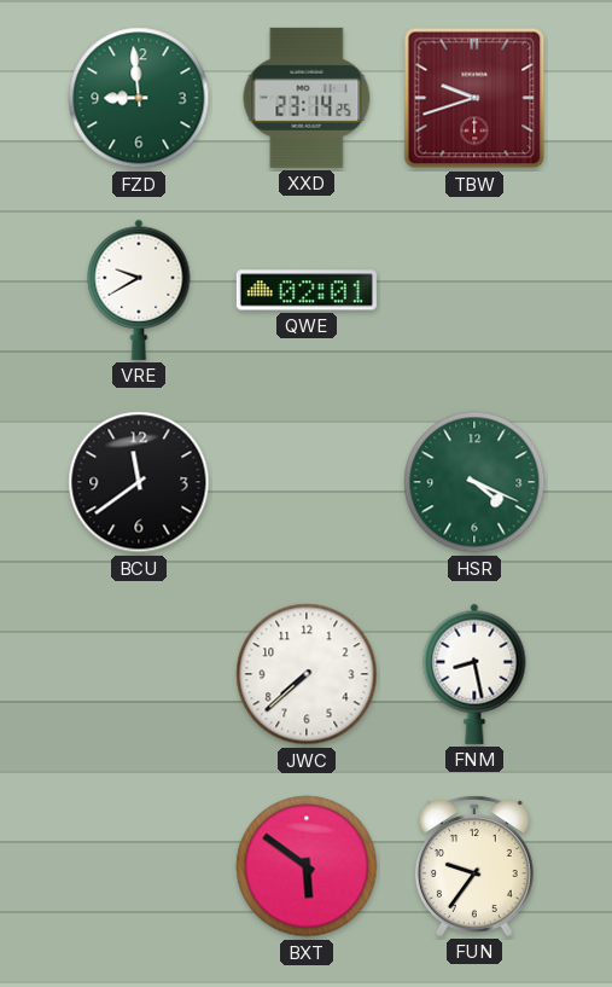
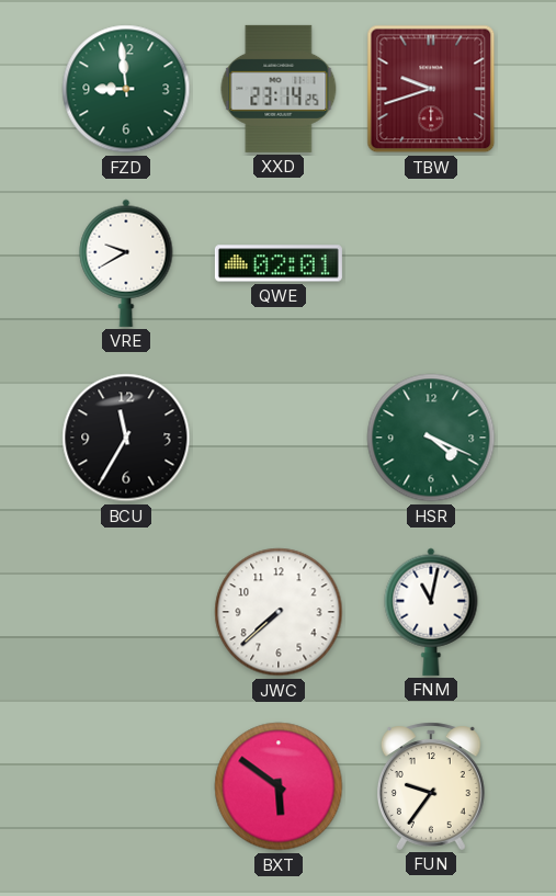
BCU: 11:39 -> 11:35
FNM: 8:28 -> 11:02
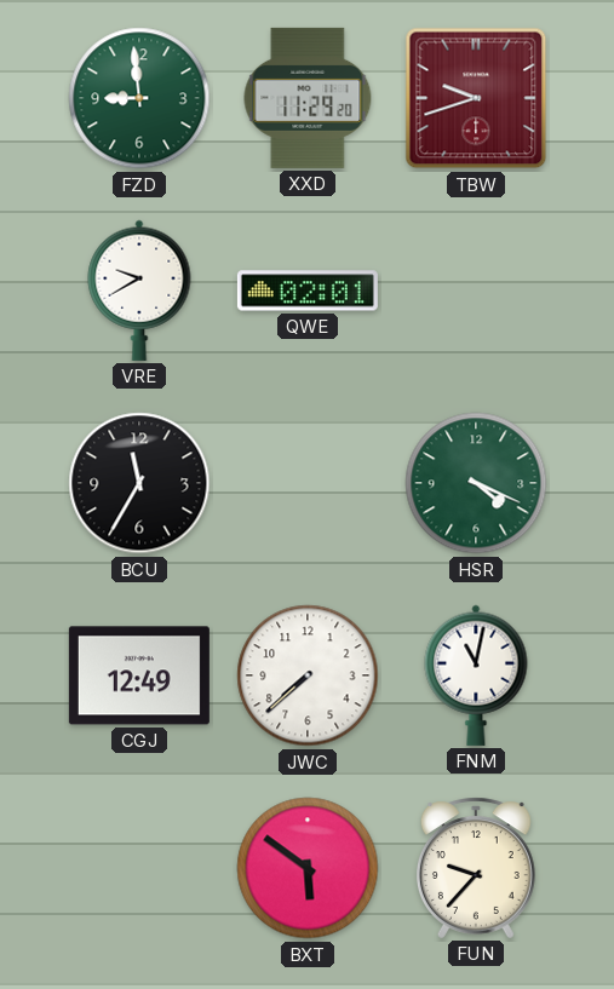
XXD: 23:14 -> 11:29
CGJ: none -> 12:49
FUN: 9:36 -> 9:37
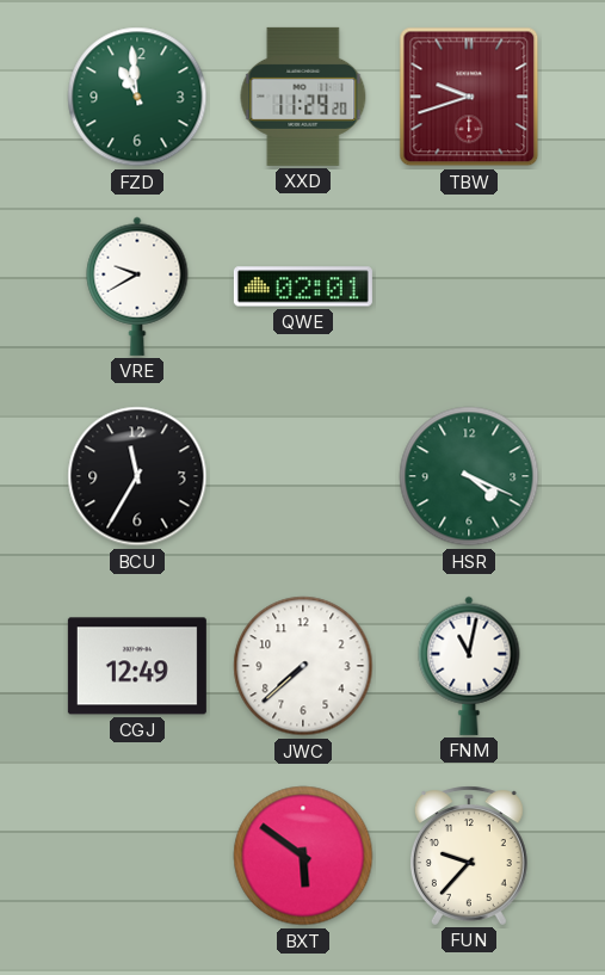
FZD: 8:59 -> 10:59
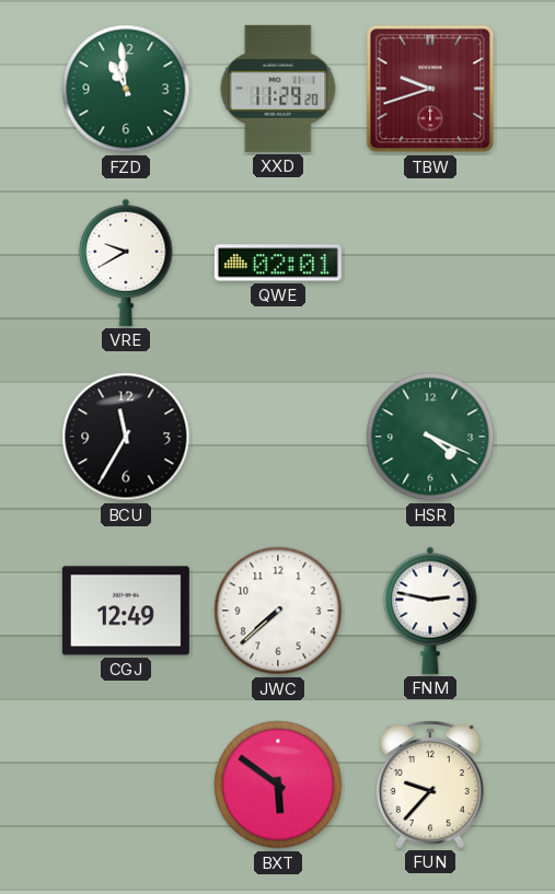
FNM: 11:02 -> 2:47
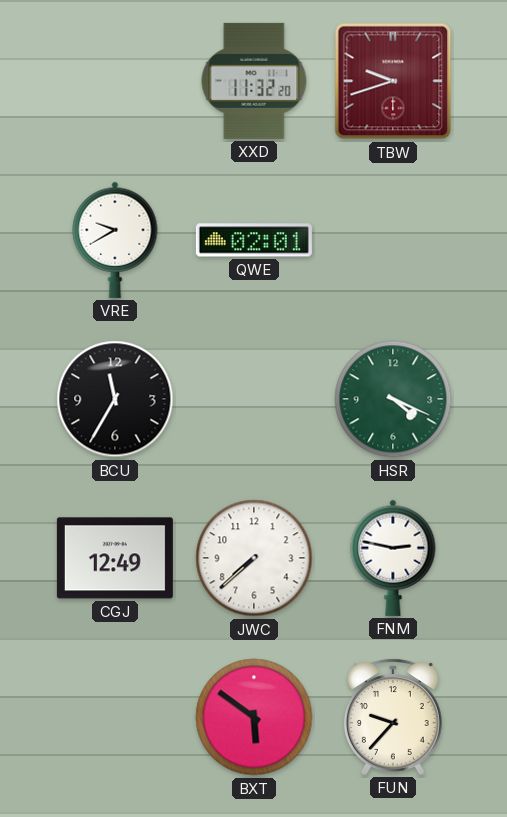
FZD: 10:59 -> none
XXD: 11:29 -> 11:32
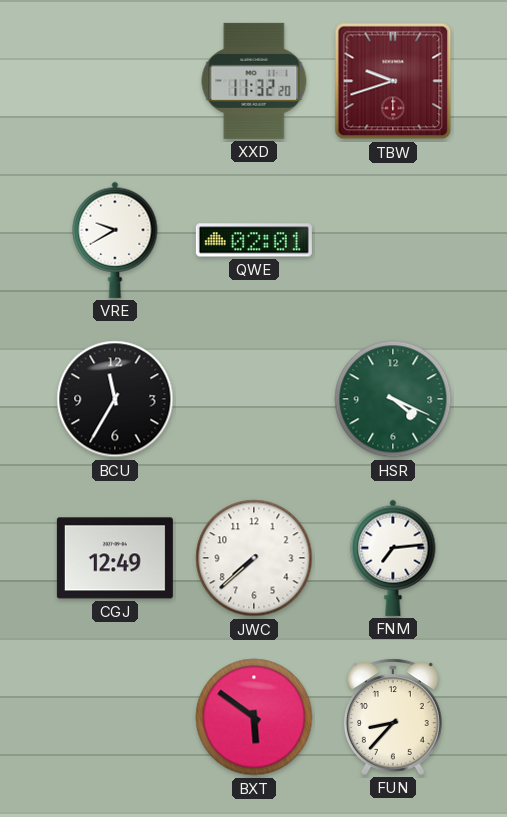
FNM: 2:47 -> 7:14
FUN: 9:37 -> 8:37
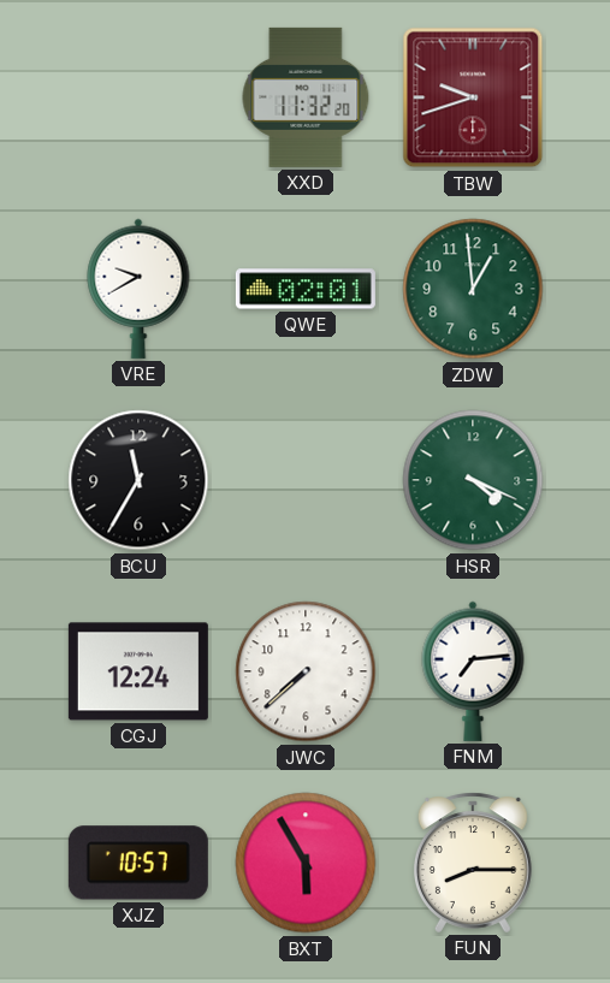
ZDW: none -> 12:59
CGJ: 12:49 -> 12:24
XJZ: none -> 10:57
BXT: 5:51 -> 5:55
FUN: 8:37 -> 8:15
